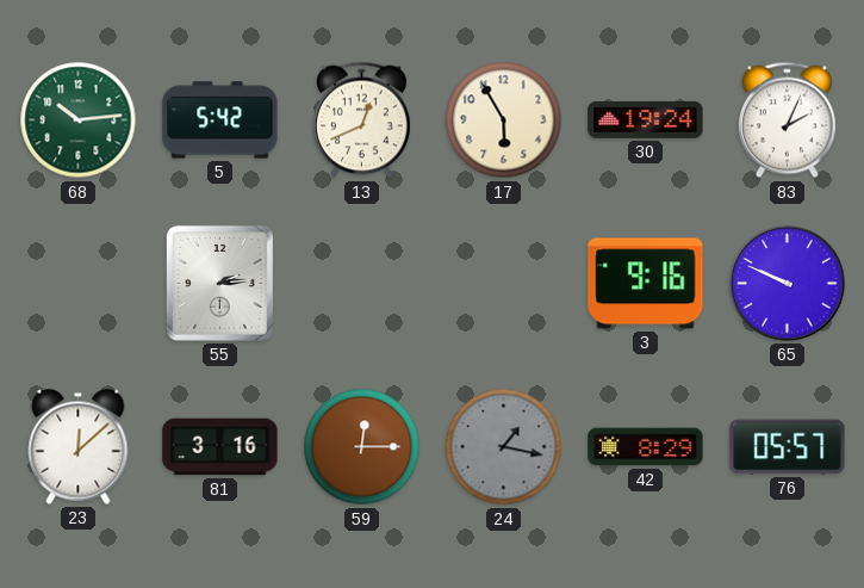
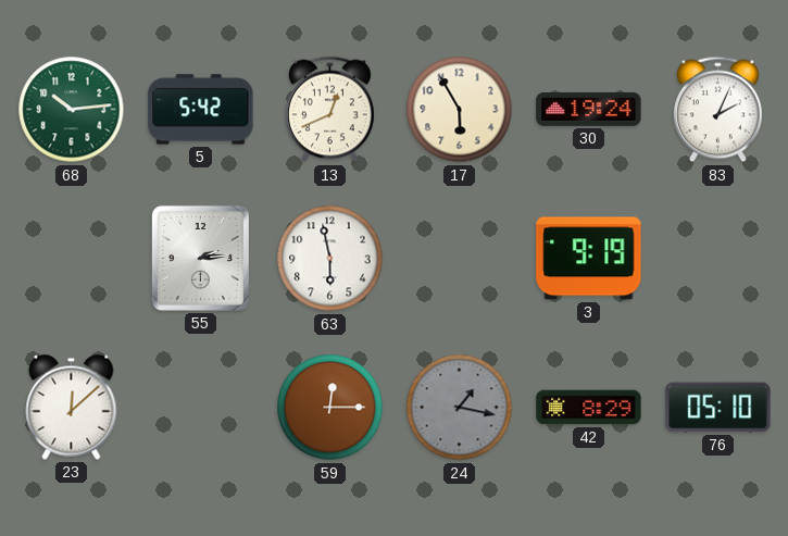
63: none -> 5:58
3: 9:16 -> 9:19
65: 9:49 -> none
81: 3:16 -> none
76: 05:57 -> 05:10
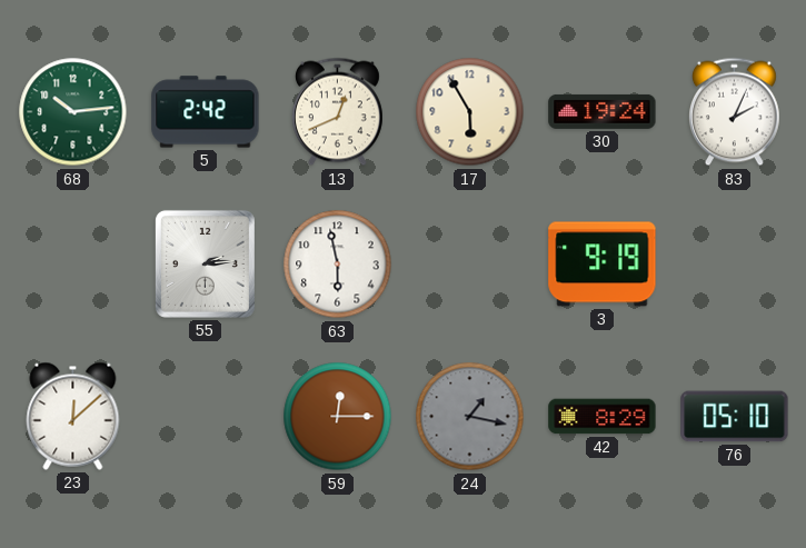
5: 5:42 -> 2:42
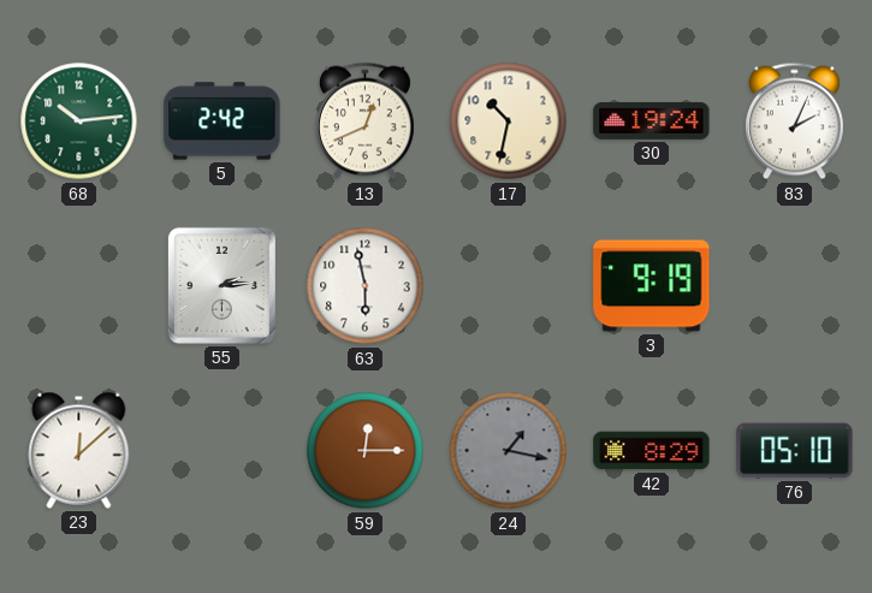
17: 5:55 -> 10:32
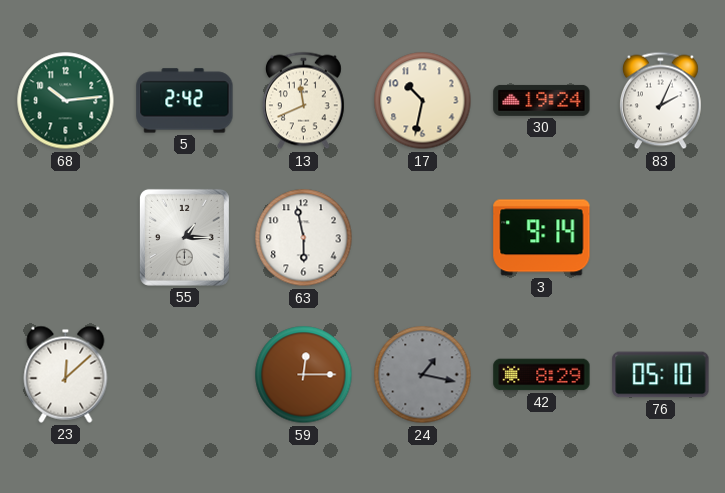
13: 12:41 -> 11:41
55: 2:14 -> 1:15
3: 9:19 -> 9:14
